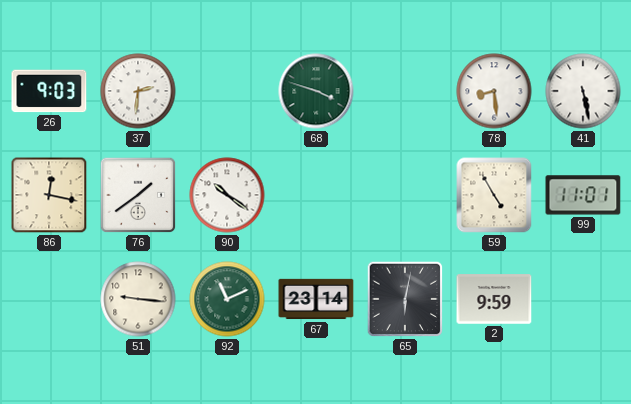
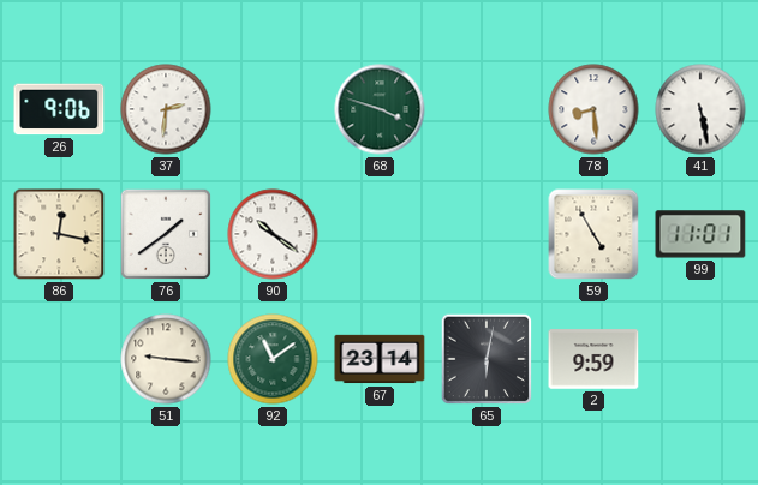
26: 9:03 -> 9:06
92: 11:11 -> 11:09
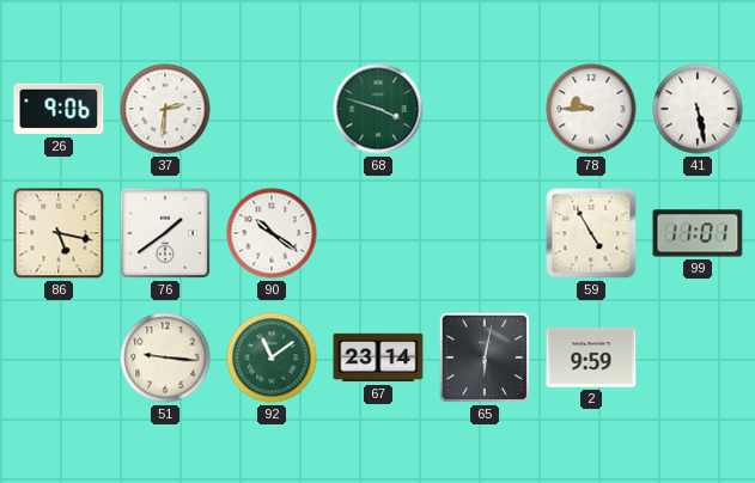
78: 8:29 -> 9:45
86: 12:17 -> 5:17
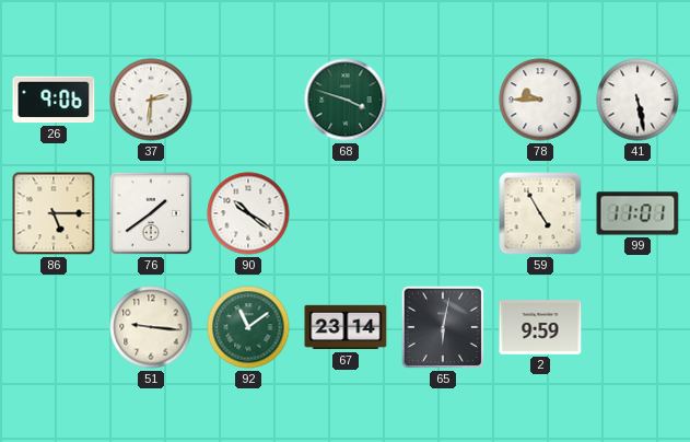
86: 5:17 -> 5:15
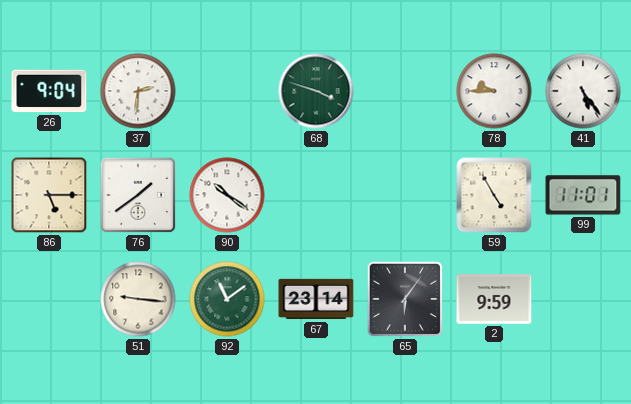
26: 9:06 -> 9:04
41: 5:28 -> 5:24
65: 6:02 -> 6:06
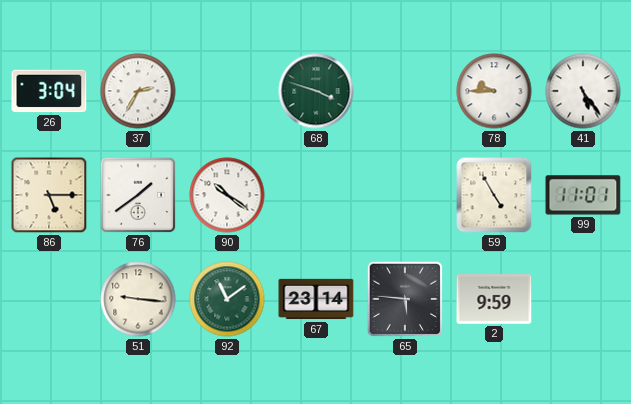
26: 9:04 -> 3:04
37: 2:31 -> 2:35
65: 6:06 -> 5:46
